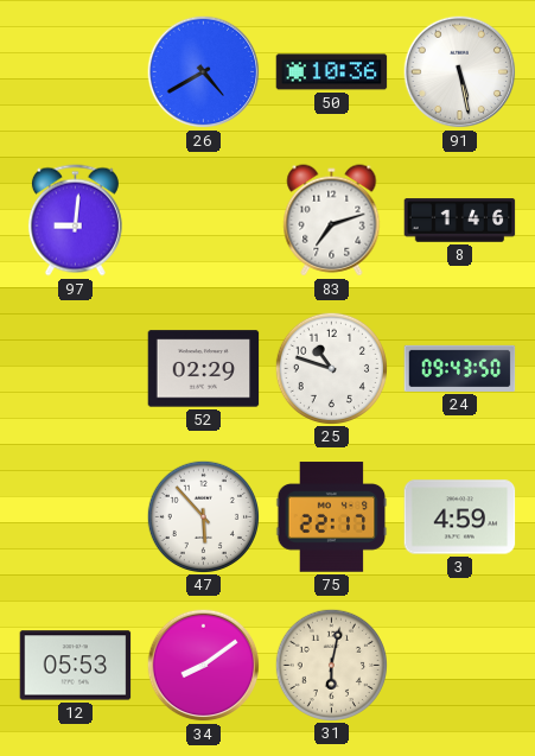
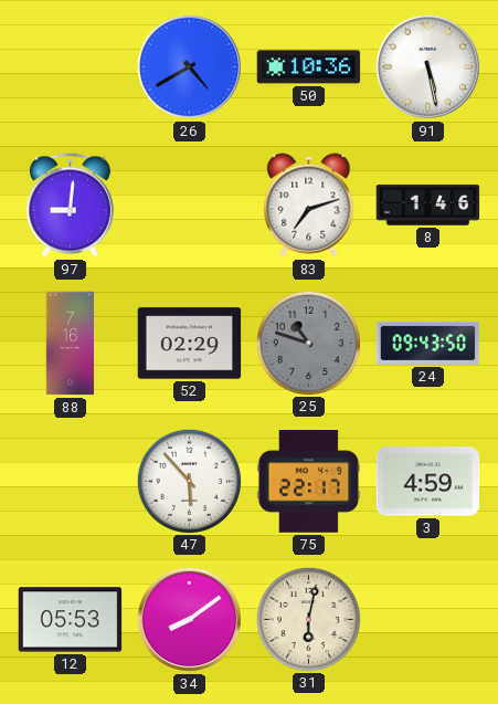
88: none -> 7:16
25 dial: white -> grey
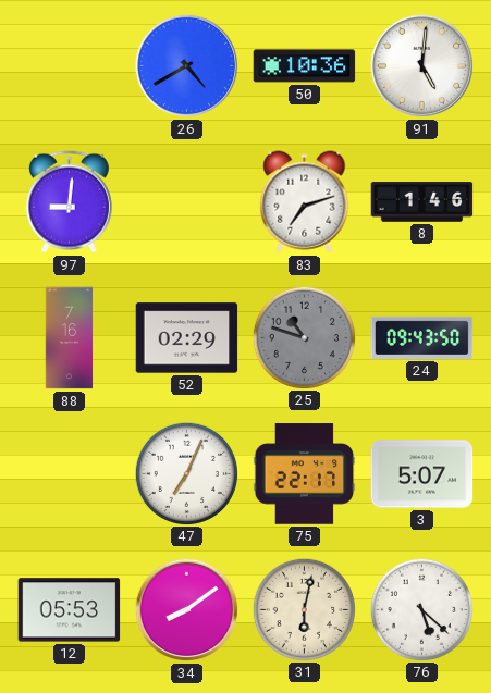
91: 5:28 -> 5:01
47: 5:53 -> 7:04
3: 4:59 -> 5:07
76: none -> 5:22
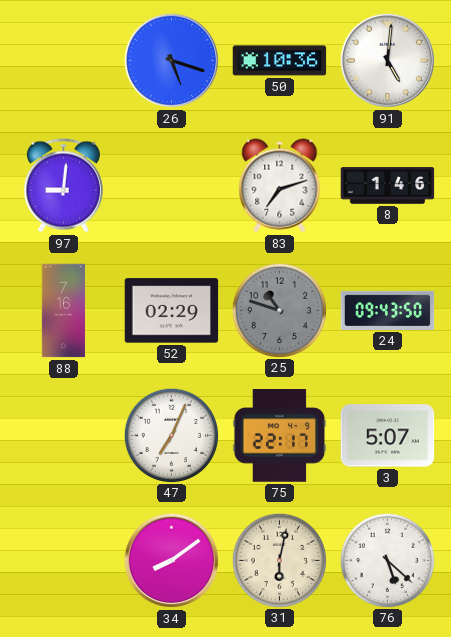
26: 4:40 -> 5:18
12: 05:53 -> none
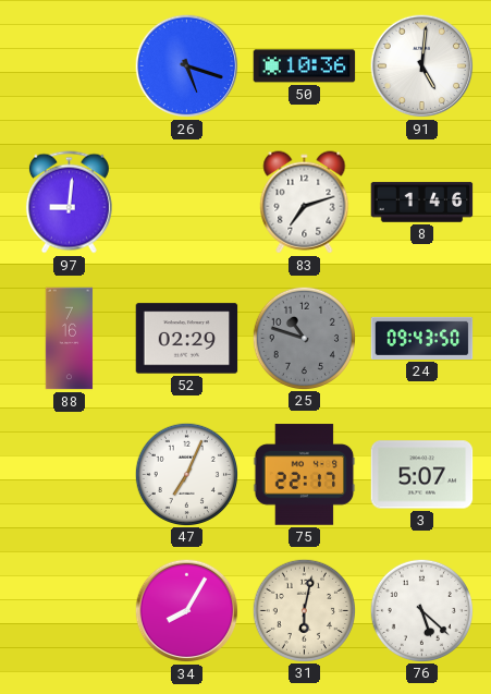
34: 8:09 -> 8:05
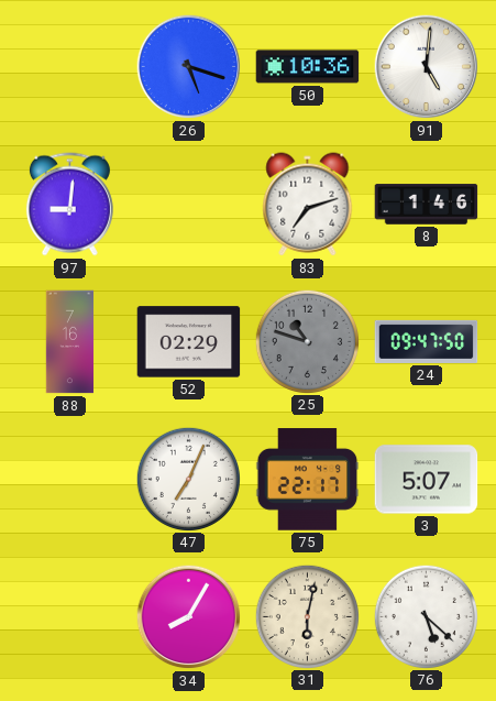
24: 09:43 -> 09:47
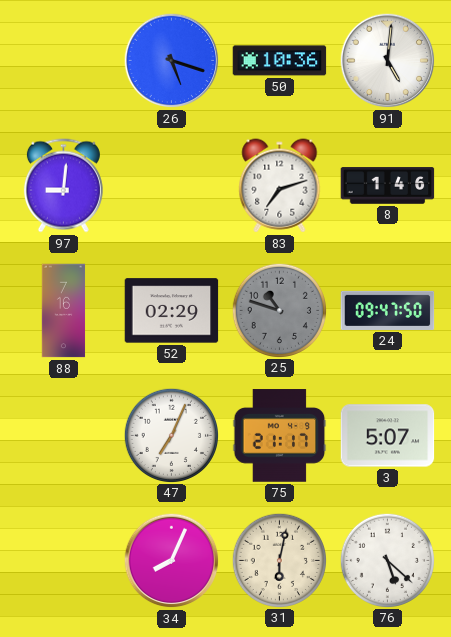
75: 22:17 -> 21:17
34: 8:05 -> 8:04
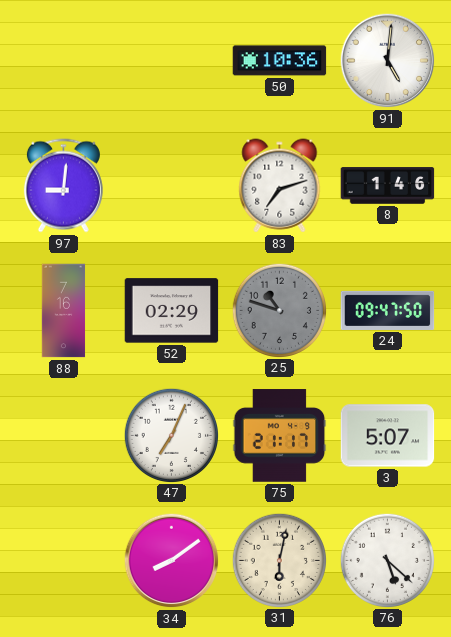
26: 5:18 -> none
34: 8:04 -> 8:09
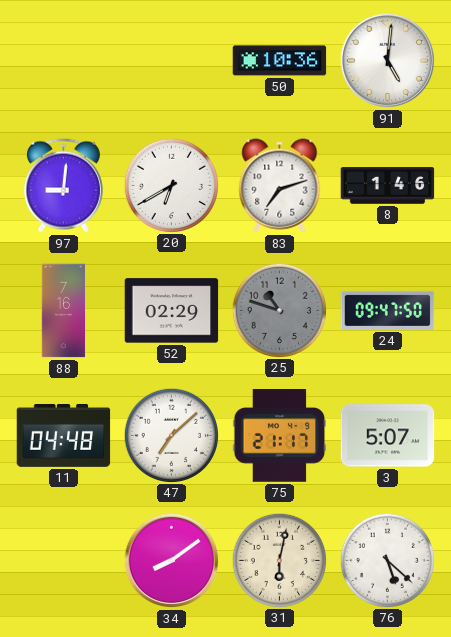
20: none -> 6:40
11: none -> 04:48
47: 7:04 -> 7:08
